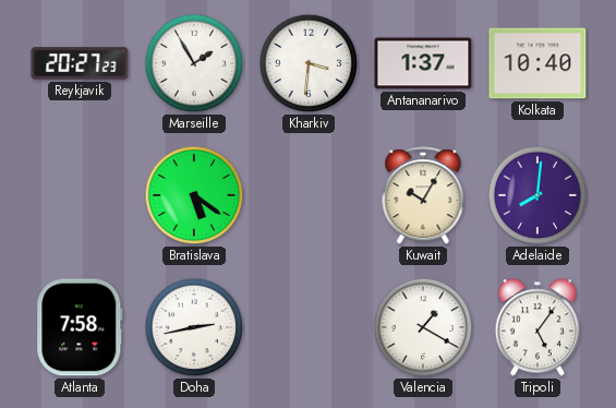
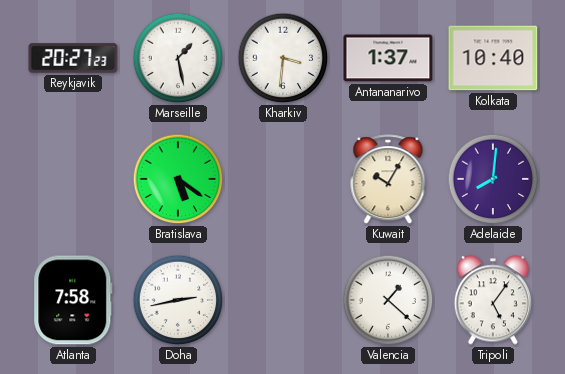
Marseille: 1:55 -> 1:28
Valencia: 1:20 -> 1:22
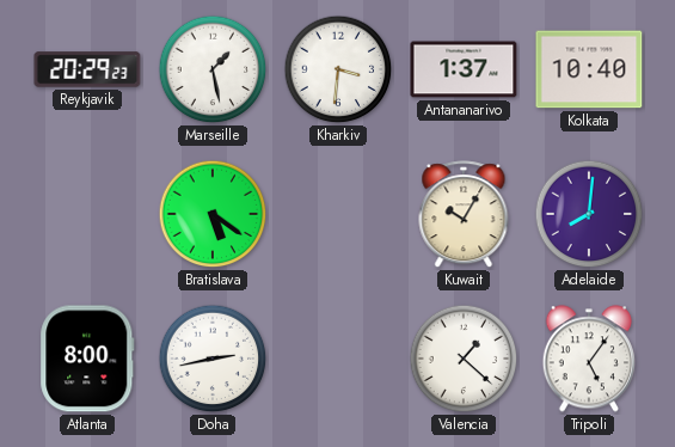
Reykjavik: 20:27 -> 20:29
Atlanta: 7:58 -> 8:00
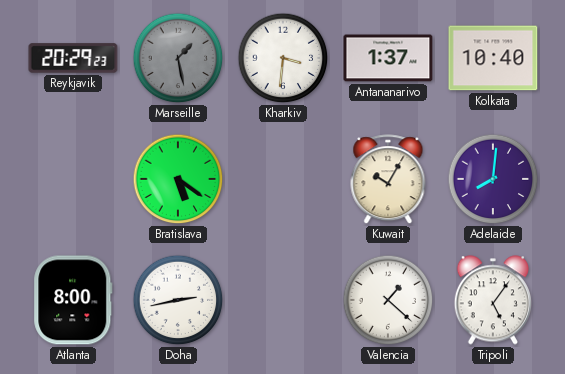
Marseille dial: white -> grey
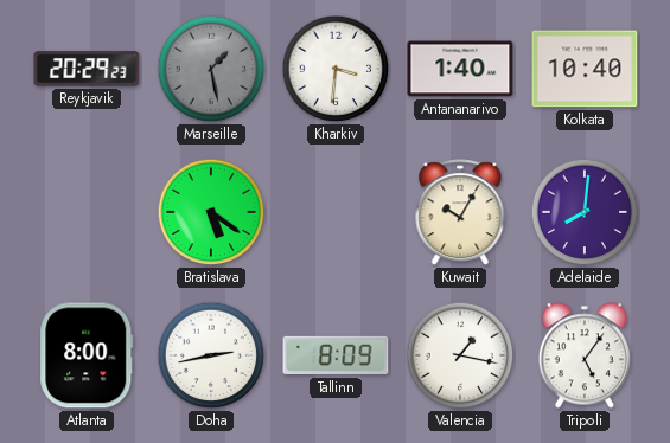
Antananarivo: 1:37 -> 1:40
Tallinn: none -> 8:09
Valencia: 1:22 -> 1:17
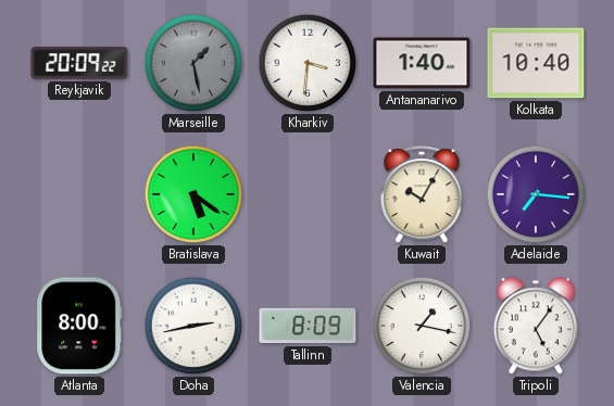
Reykjavik: 20:29 -> 20:09
Adelaide: 8:01 -> 7:16
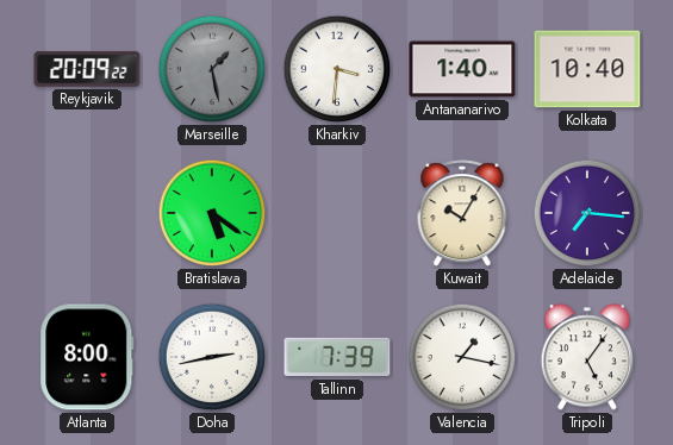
Tallinn: 8:09 -> 7:39
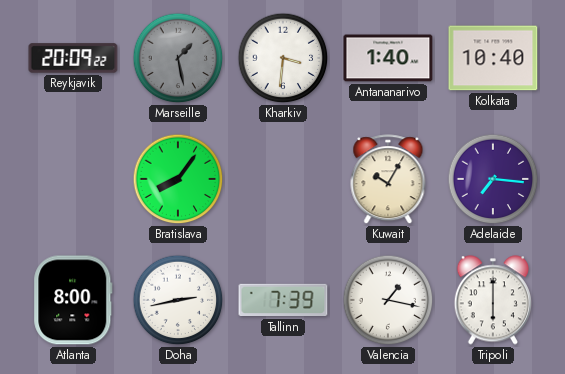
Bratislava: 5:21 -> 8:06
Tripoli: 5:06 -> 6:00
